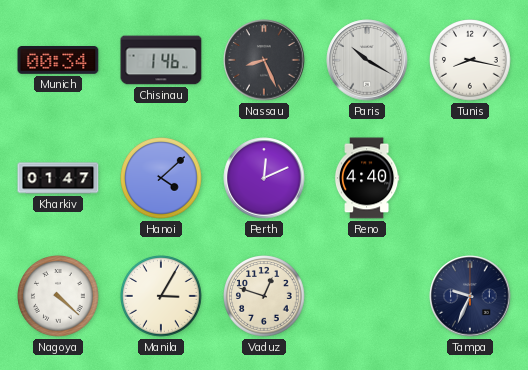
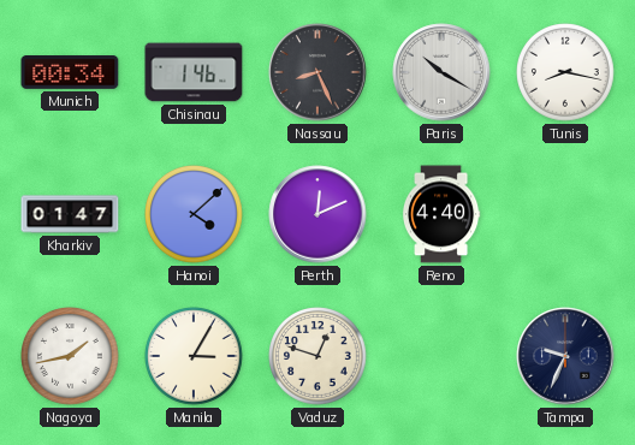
Nagoya: 4:22 -> 1:43
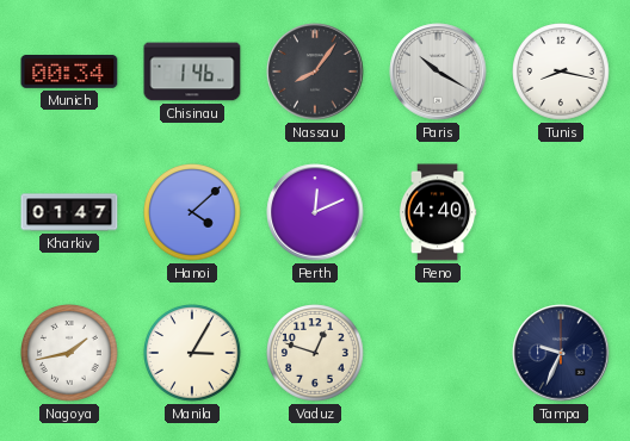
Nassau: 8:26 -> 8:06
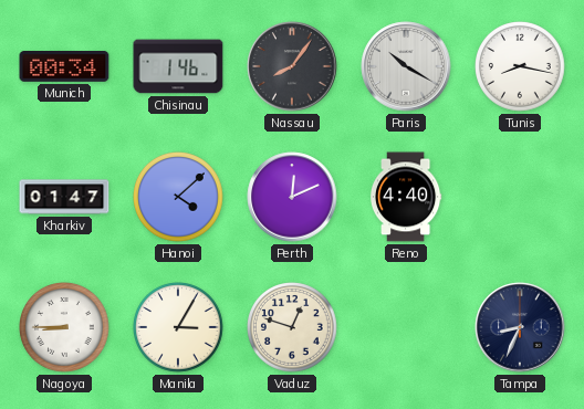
Nagoya: 1:43 -> 8:45
Tampa: 9:34 -> 8:34
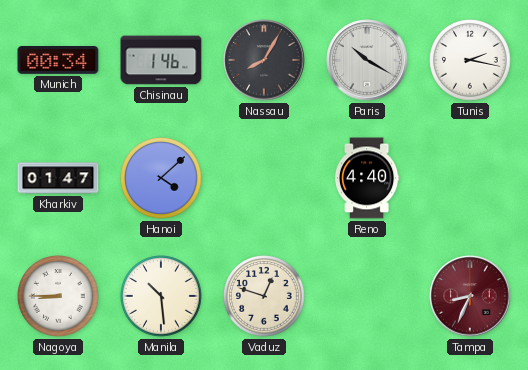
Nassau: 8:06 -> 8:05
Tunis: 8:17 -> 2:17
Perth: 12:11 -> none
Manila: 3:05 -> 10:29
Tampa dial: navy -> burgundy
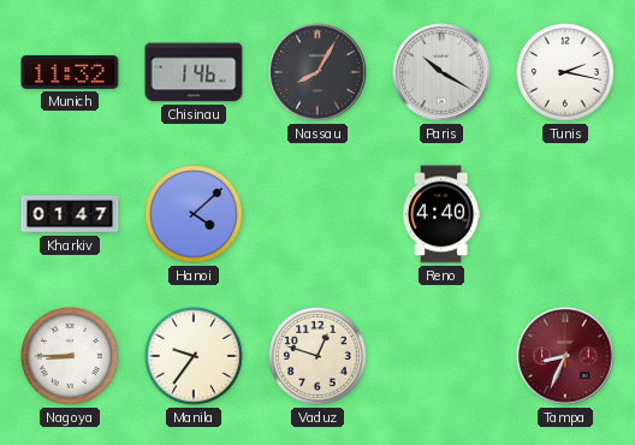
Munich: 00:34 -> 11:32
Manila: 10:29 -> 9:36
